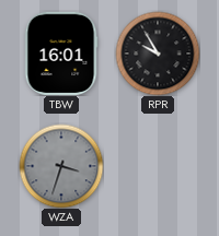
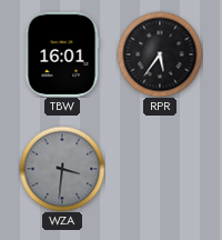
RPR: 9:55 -> 5:36
WZA: 3:33 -> 3:31
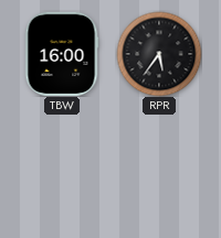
TBW: 16:01 -> 16:00
WZA: 3:31 -> none
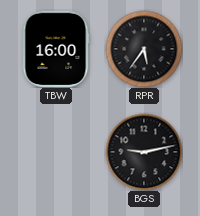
BGS: none -> 9:13
